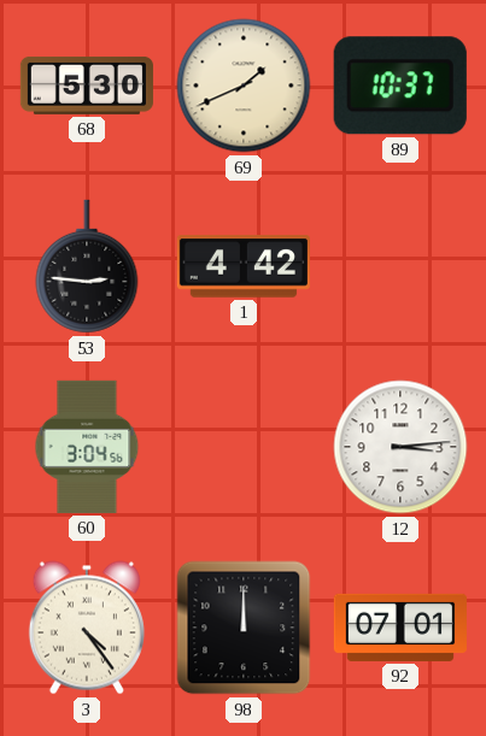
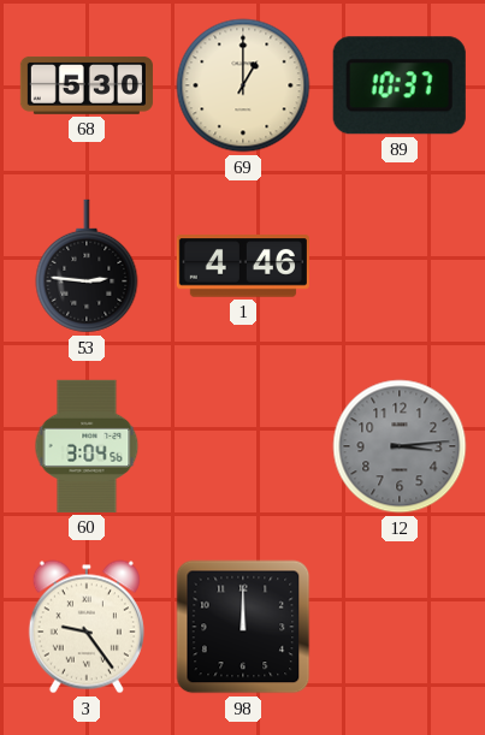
69: 1:41 -> 1:00
1: 4:42 -> 4:46
12 dial: white -> grey
3: 4:24 -> 9:24
92: 07:01 -> none
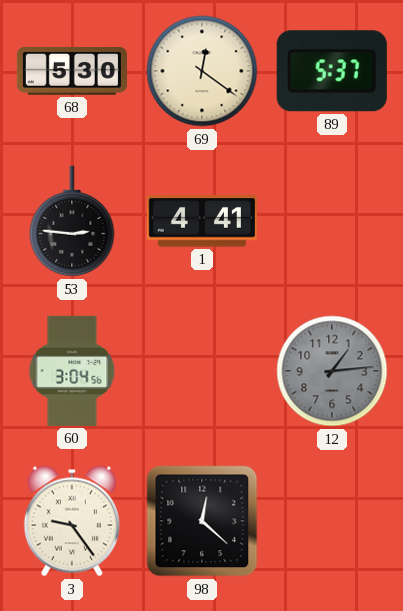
69: 1:00 -> 12:21
89: 10:37 -> 5:37
1: 4:46 -> 4:41
12: 3:14 -> 1:14
98: 12:00 -> 12:22
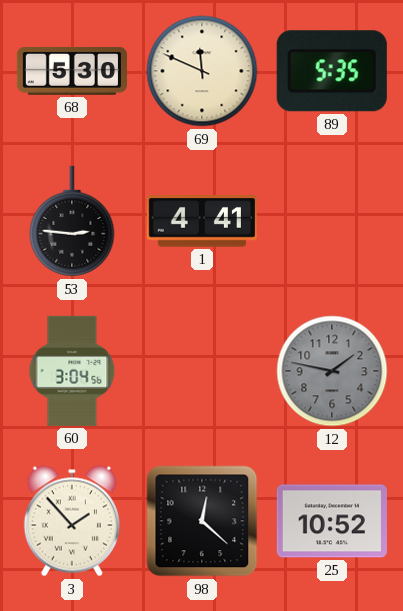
69: 12:21 -> 11:49
89: 5:37 -> 5:35
12: 1:14 -> 1:47
3: 9:24 -> 1:53
25: none -> 10:52
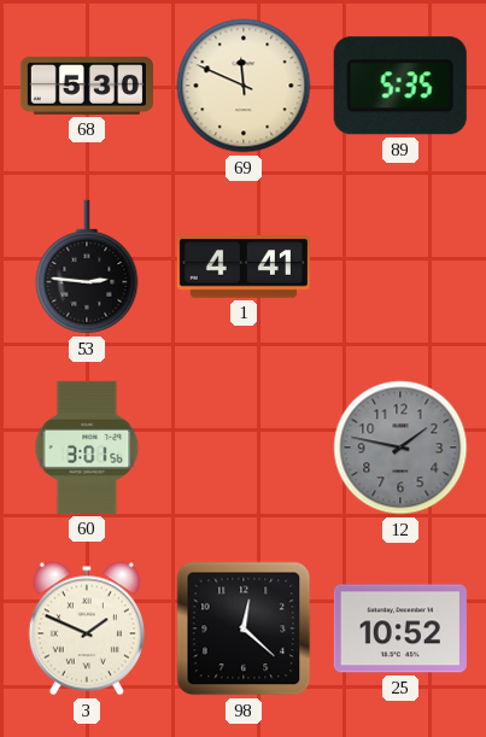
60: 3:04 -> 3:01
3: 1:53 -> 1:49
